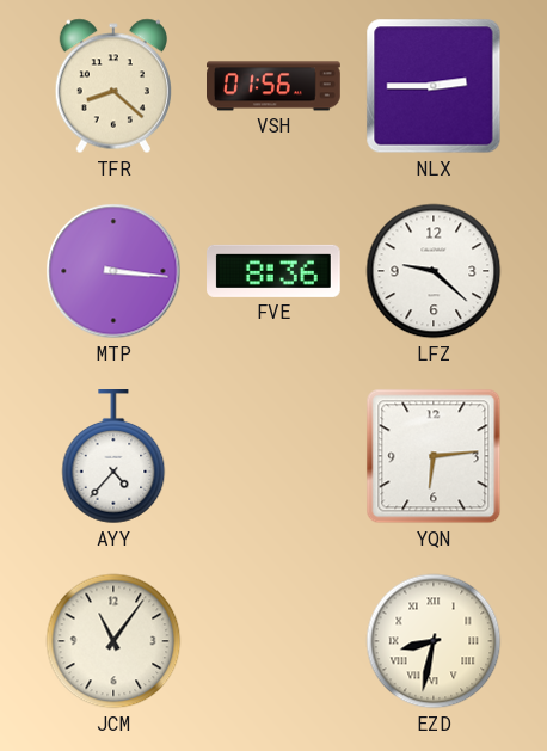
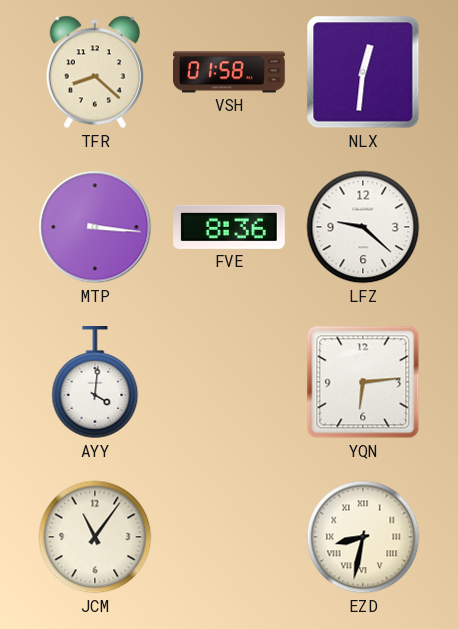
VSH: 01:56 -> 01:58
NLX: 2:45 -> 12:31
AYY: 4:37 -> 4:01
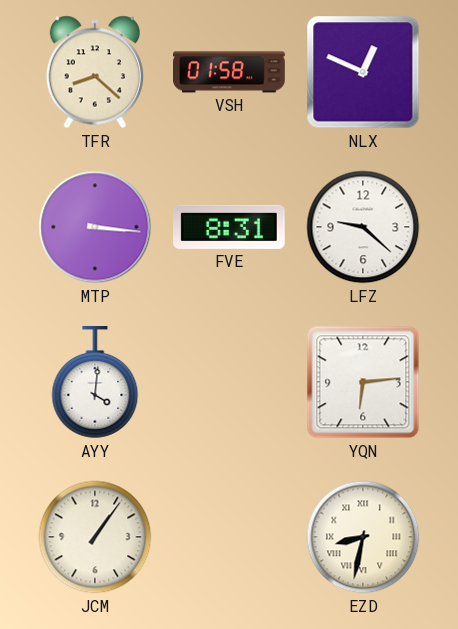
NLX: 12:31 -> 12:49
FVE: 8:36 -> 8:31
JCM: 11:06 -> 1:06
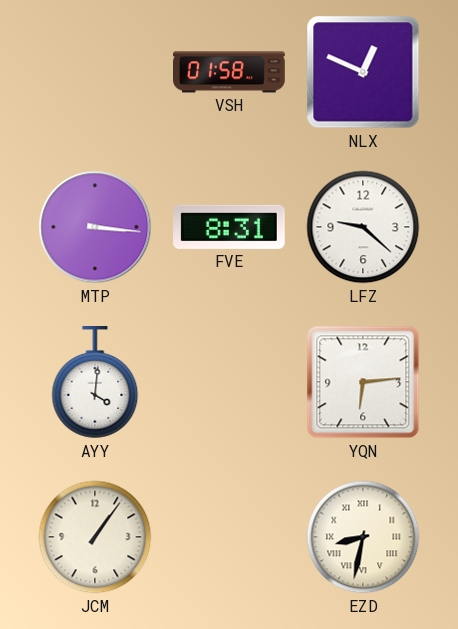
TFR: 8:22 -> none
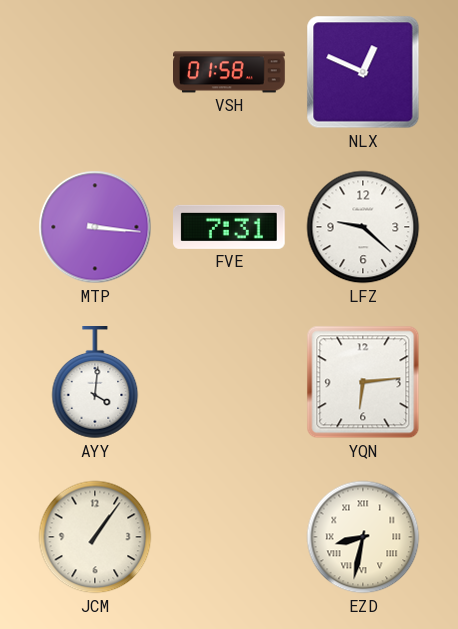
FVE: 8:31 -> 7:31
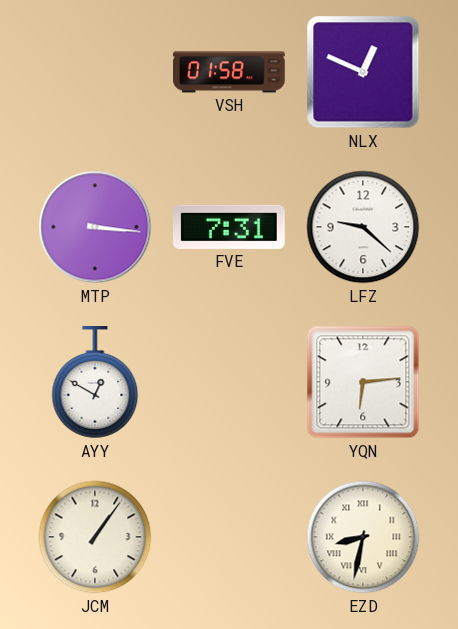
AYY: 4:01 -> 12:50
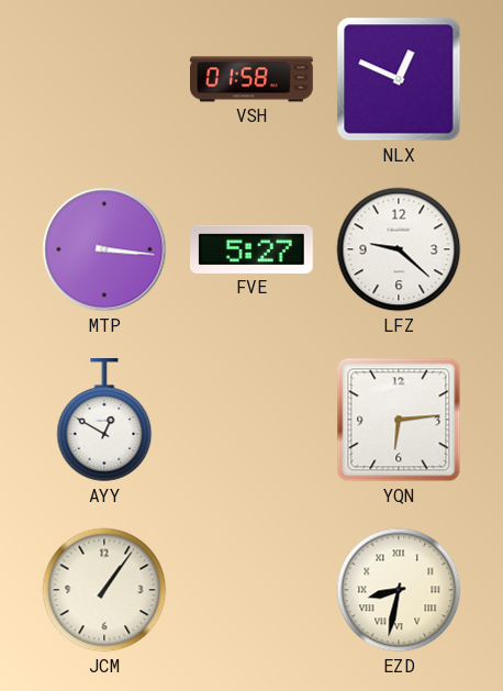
FVE: 7:31 -> 5:27
